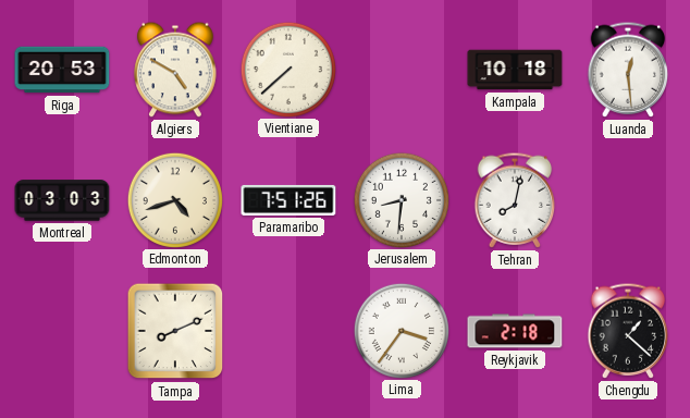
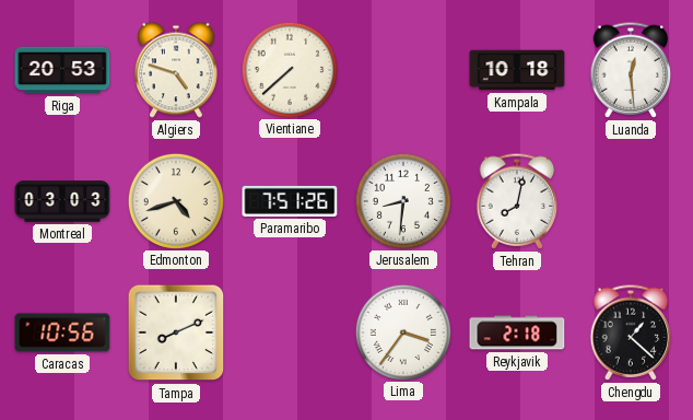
Algiers: 4:50 -> 4:48
Caracas: none -> 10:56
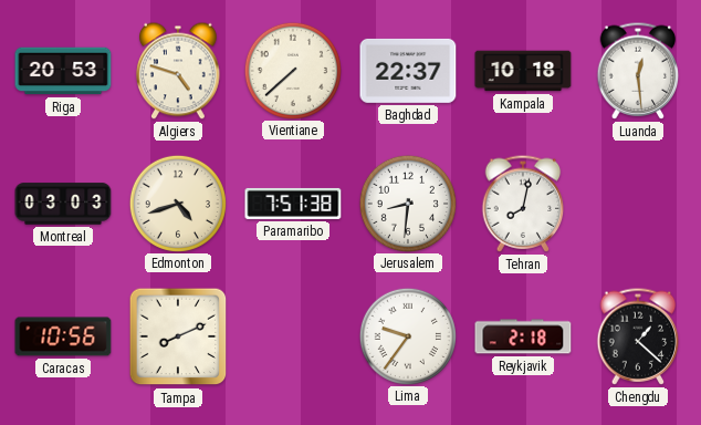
Baghdad: none -> 22:37
Paramaribo: 7:51:26 -> 7:51:38
Lima: 3:36 -> 9:36
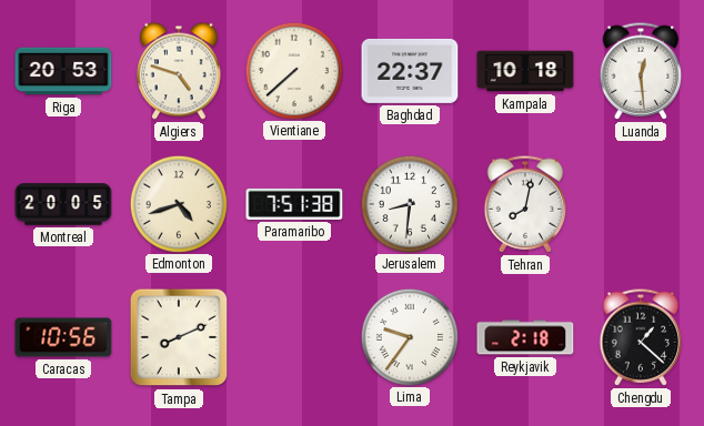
Montreal: 03:03 -> 20:05
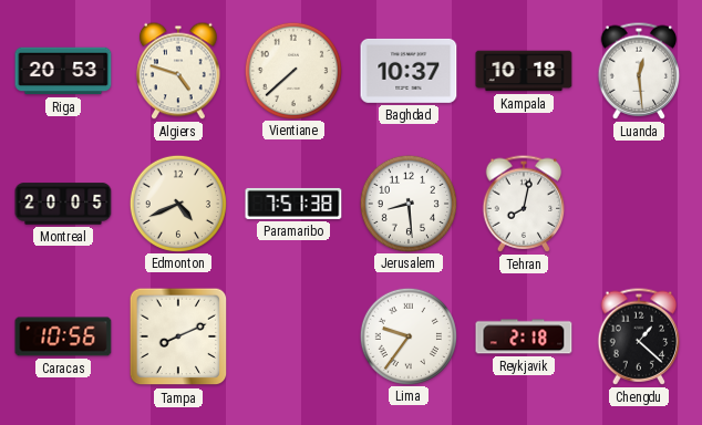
Baghdad: 22:37 -> 10:37
Edmonton: 4:42 -> 4:41
Jerusalem: 8:31 -> 8:29
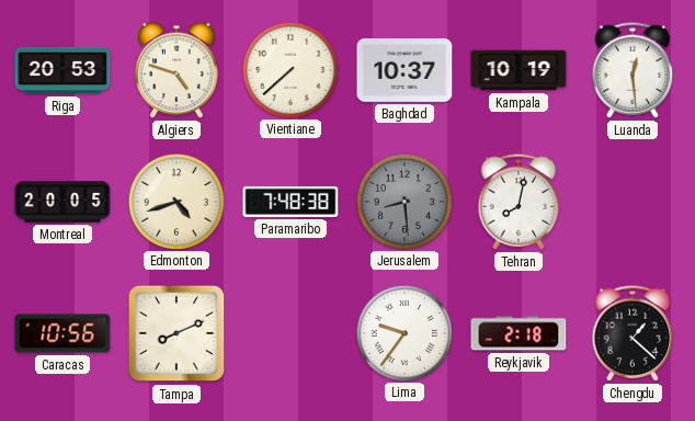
Kampala: 10:18 -> 10:19
Edmonton: 4:41 -> 4:42
Paramaribo: 7:51 -> 7:48
Jerusalem dial: white -> grey
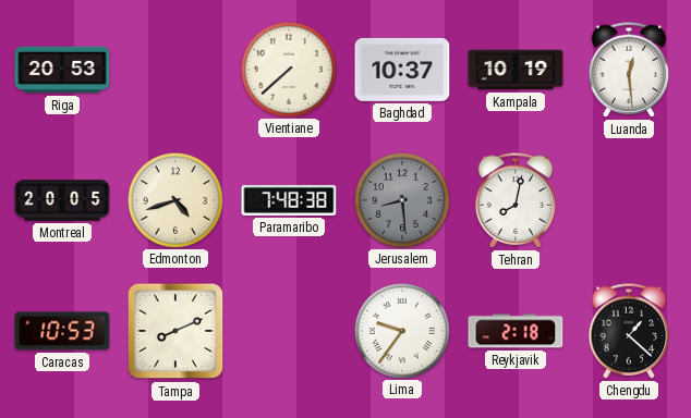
Algiers: 4:48 -> none
Caracas: 10:56 -> 10:53
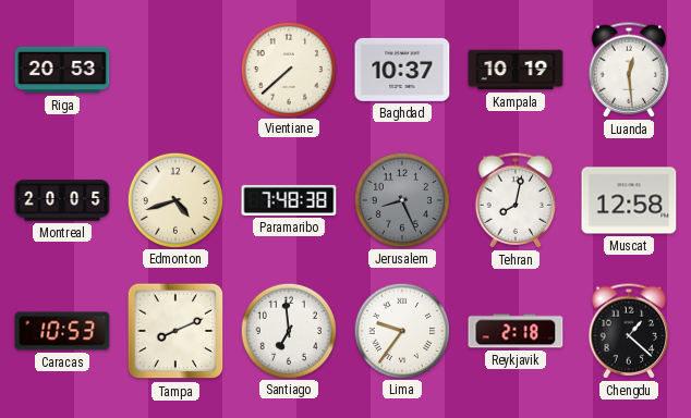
Jerusalem: 8:29 -> 8:26
Muscat: none -> 12:58
Santiago: none -> 6:59
